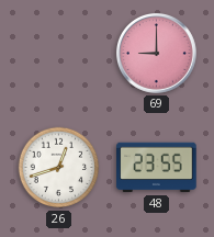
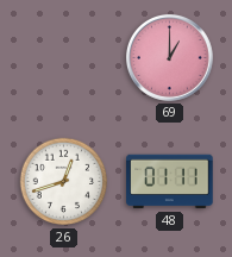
69: 9:00 -> 1:00
48: 23:55 -> 01:11
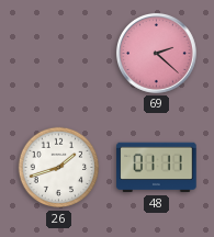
69: 1:00 -> 2:22
26: 12:42 -> 1:42
